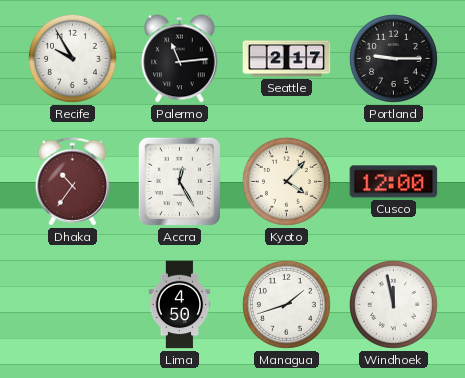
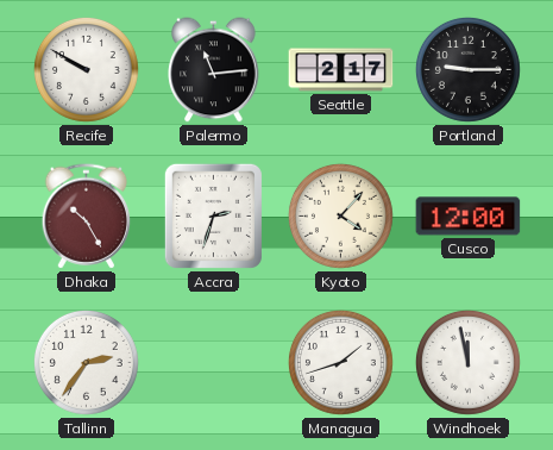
Recife: 9:55 -> 9:50
Dhaka: 10:36 -> 10:25
Accra: 12:25 -> 2:33
Tallinn: none -> 2:36
Lima: 4:50 -> none
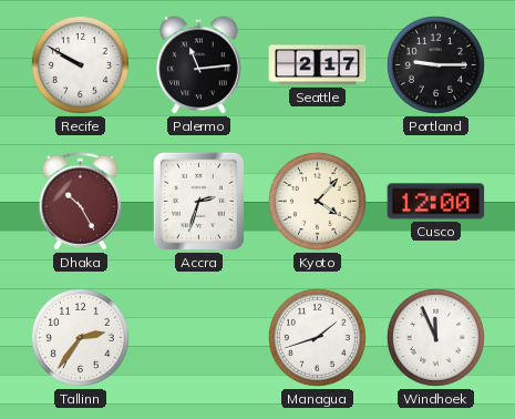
Windhoek: 11:58 -> 11:56
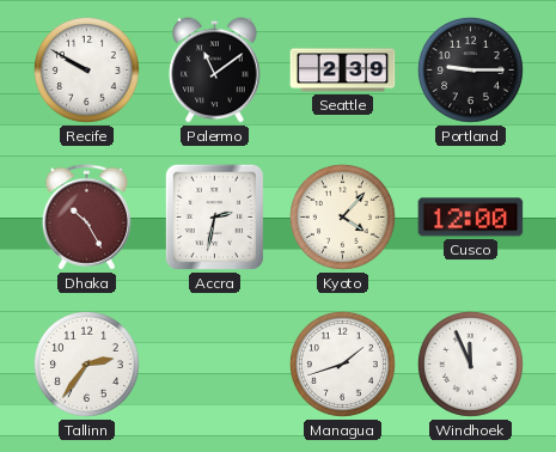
Palermo: 11:14 -> 11:09
Seattle: 2:17 -> 2:39
Accra: 2:33 -> 2:32
